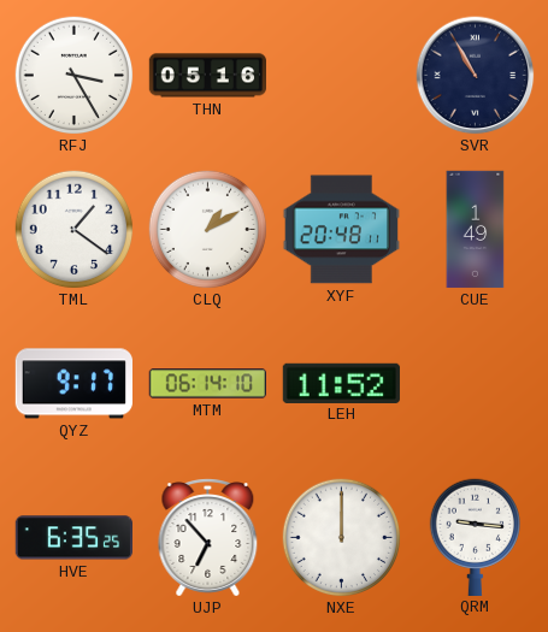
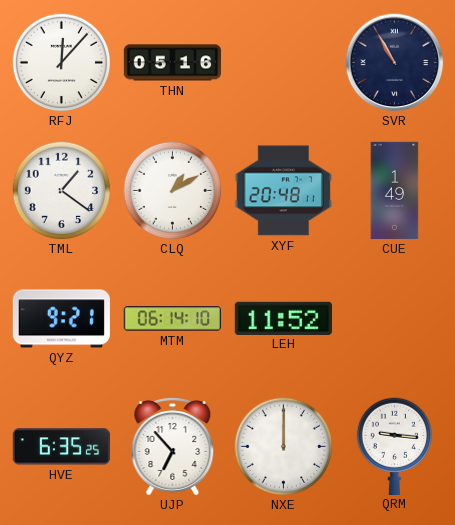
RFJ: 3:25 -> 12:07
QYZ: 9:17 -> 9:21
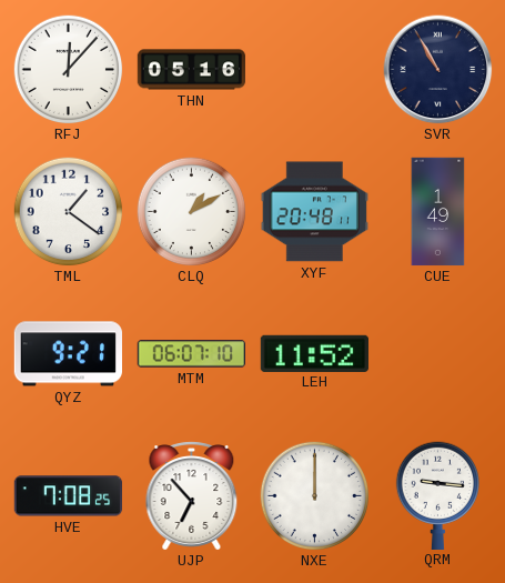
MTM: 06:14 -> 06:07
HVE: 6:35 -> 7:08
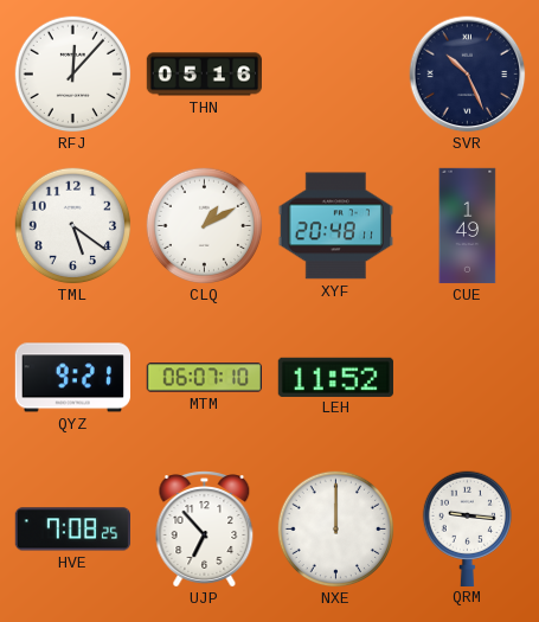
SVR: 10:55 -> 10:26
TML: 1:21 -> 5:21
